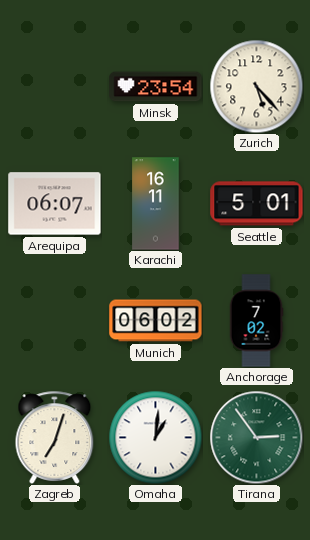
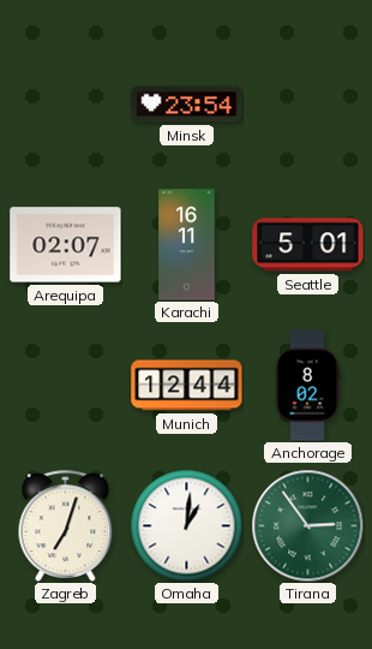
Zurich: 5:23 -> none
Arequipa: 06:07 -> 02:07
Munich: 06:02 -> 12:44
Anchorage: 7:02 -> 8:02
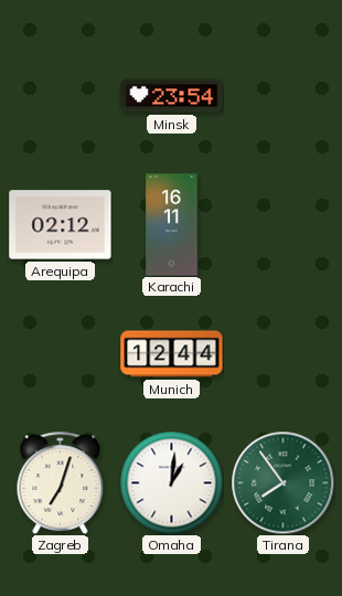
Arequipa: 02:07 -> 02:12
Seattle: 5:01 -> none
Anchorage: 8:02 -> none
Tirana: 2:54 -> 7:54
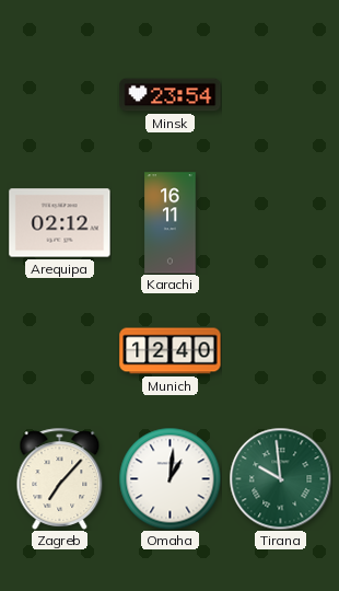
Munich: 12:44 -> 12:40
Zagreb: 7:03 -> 7:07
Tirana: 7:54 -> 9:59
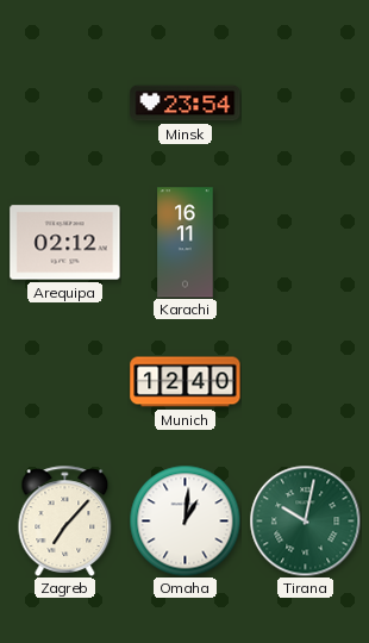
Tirana: 9:59 -> 10:02
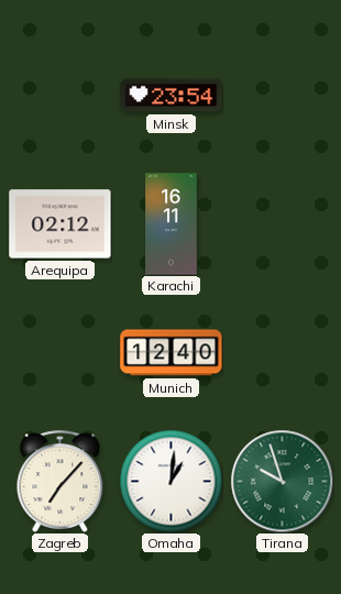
Tirana: 10:02 -> 9:57
